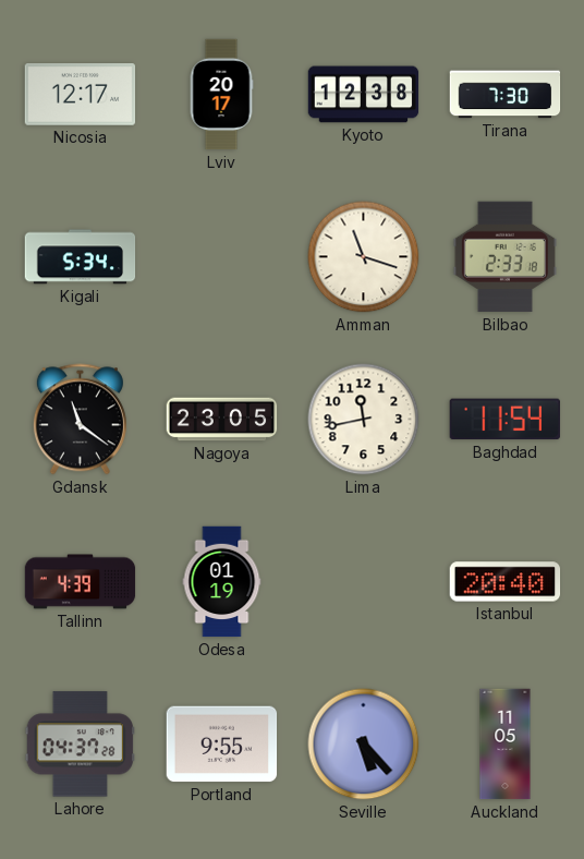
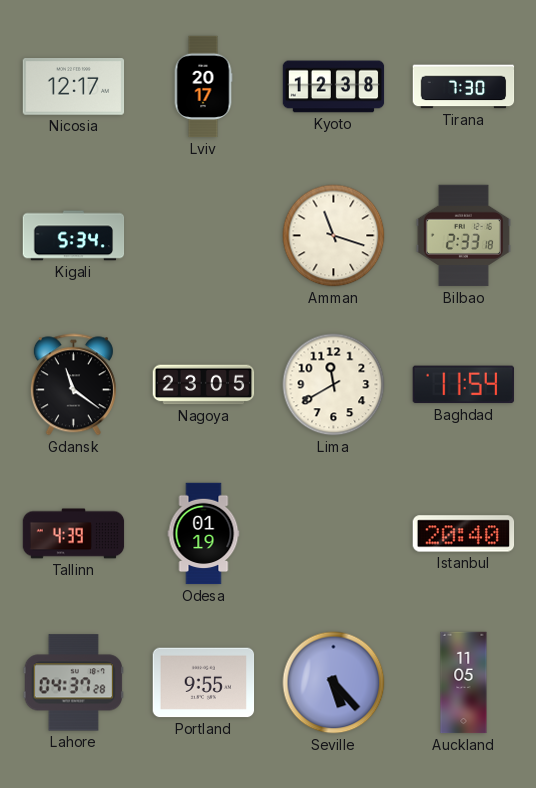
Lima: 11:43 -> 11:40
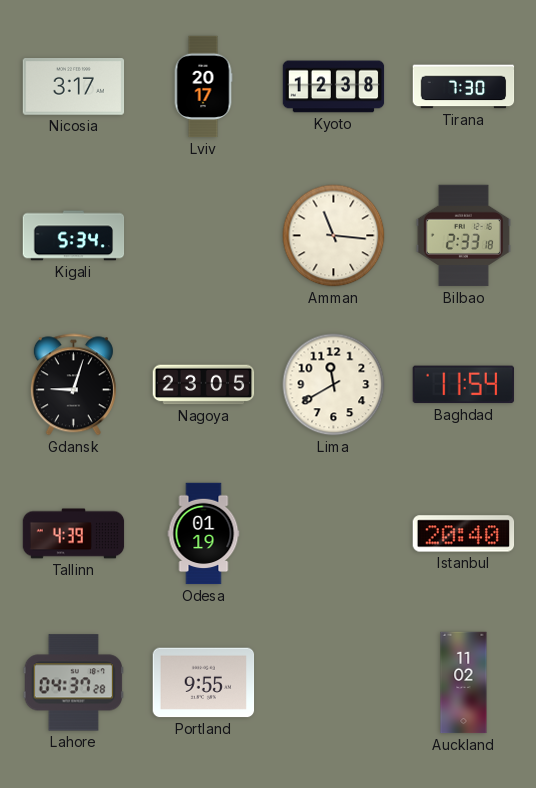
Nicosia: 12:17 -> 3:17
Amman: 11:18 -> 11:16
Gdansk: 11:21 -> 9:03
Seville: 5:23 -> none
Auckland: 11:05 -> 11:02
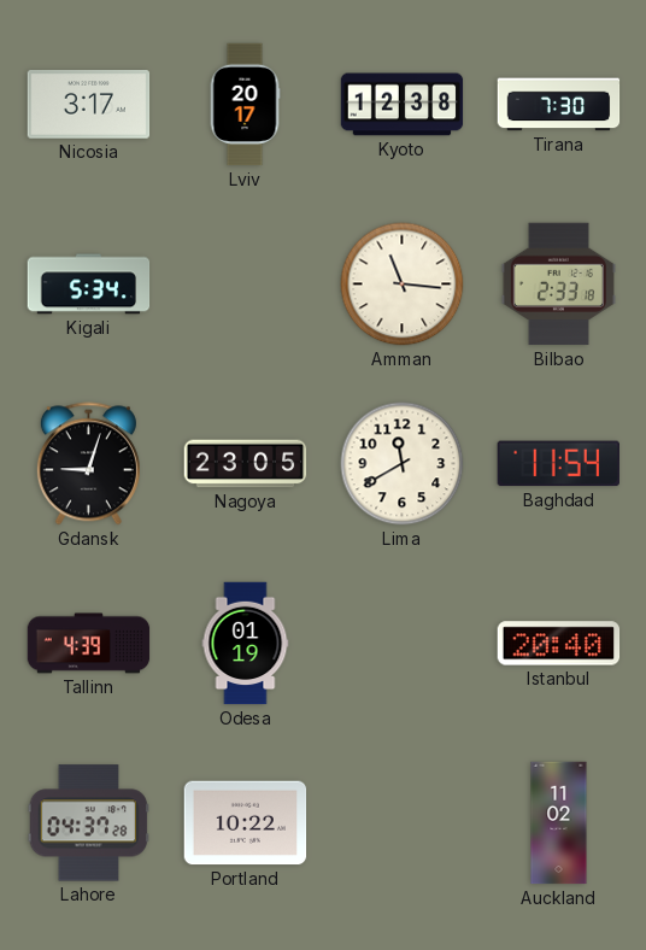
Portland: 9:55 -> 10:22
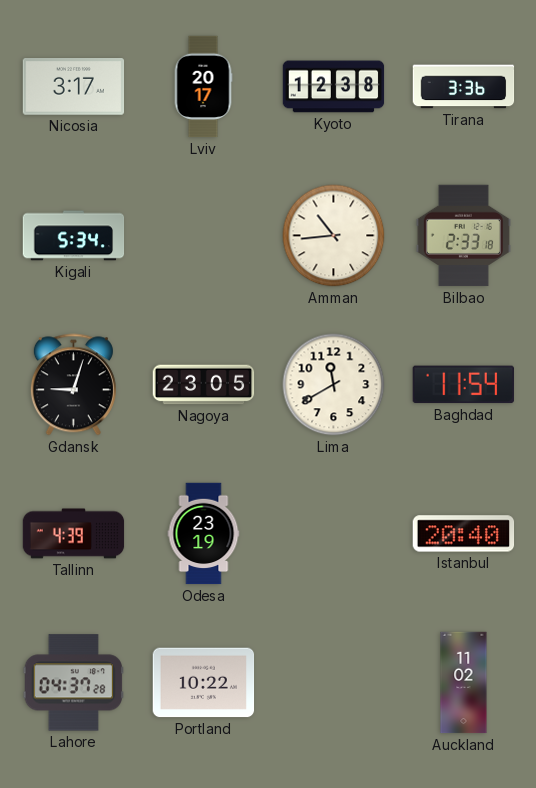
Tirana: 7:30 -> 3:36
Amman: 11:16 -> 10:44
Odesa: 01:19 -> 23:19
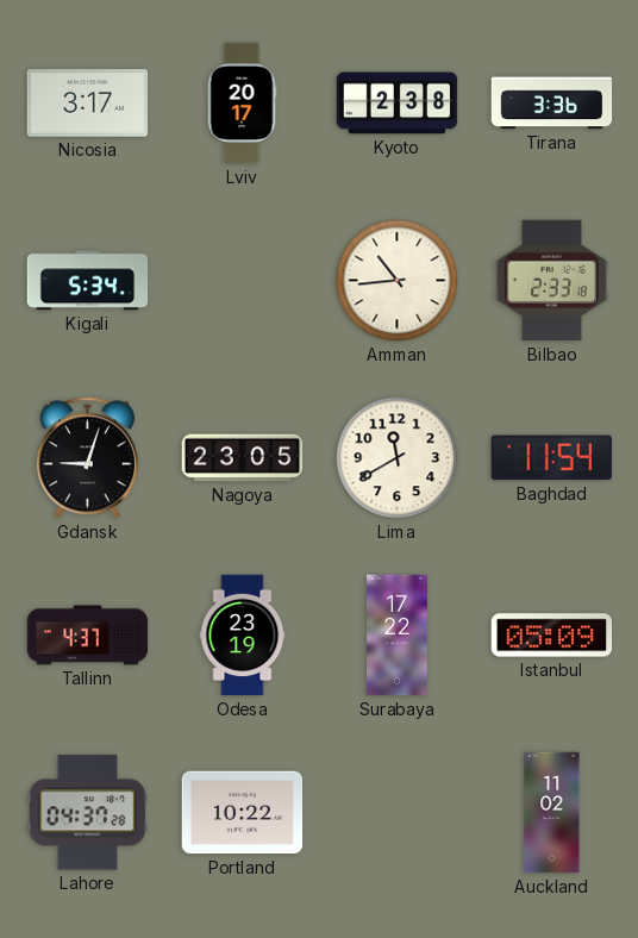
Kyoto: 12:38 -> 2:38
Tallinn: 4:39 -> 4:37
Surabaya: none -> 17:22
Istanbul: 20:40 -> 05:09
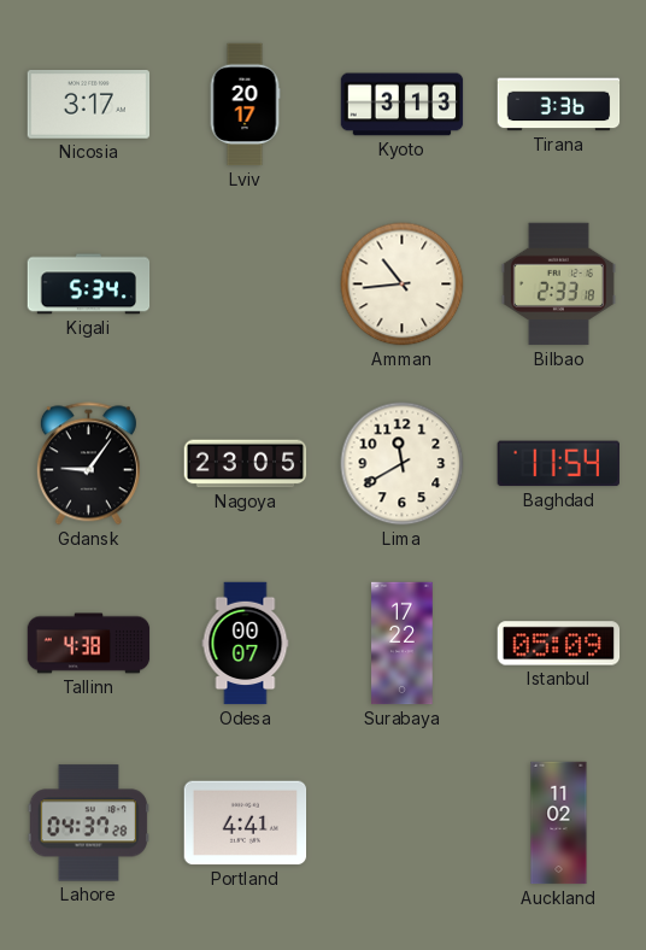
Kyoto: 2:38 -> 3:13
Gdansk: 9:03 -> 9:06
Tallinn: 4:37 -> 4:38
Odesa: 23:19 -> 00:07
Portland: 10:22 -> 4:41
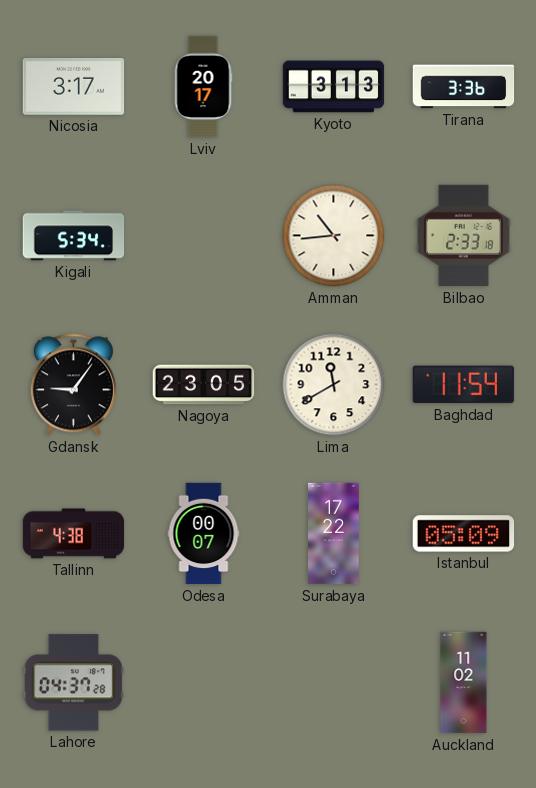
Portland: 4:41 -> none
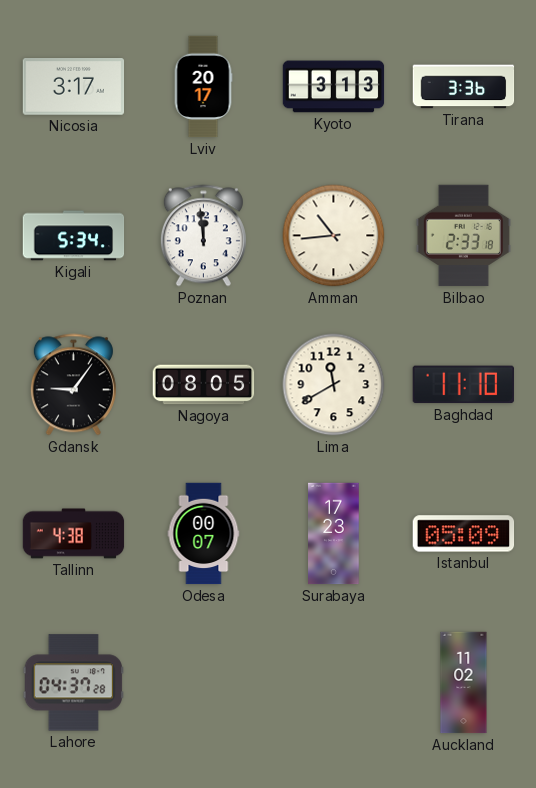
Poznan: none -> 11:59
Nagoya: 23:05 -> 08:05
Baghdad: 11:54 -> 11:10
Surabaya: 17:22 -> 17:23
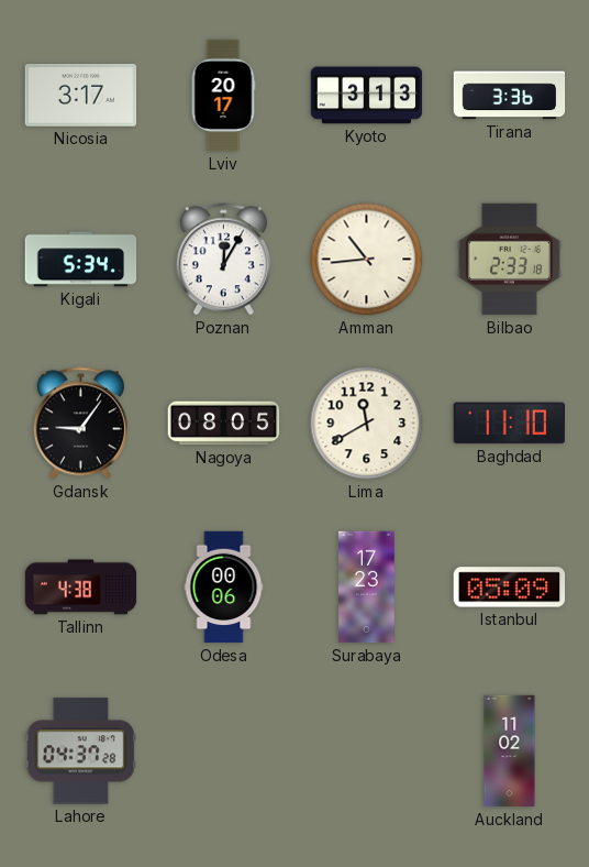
Poznan: 11:59 -> 12:05
Odesa: 00:07 -> 00:06
